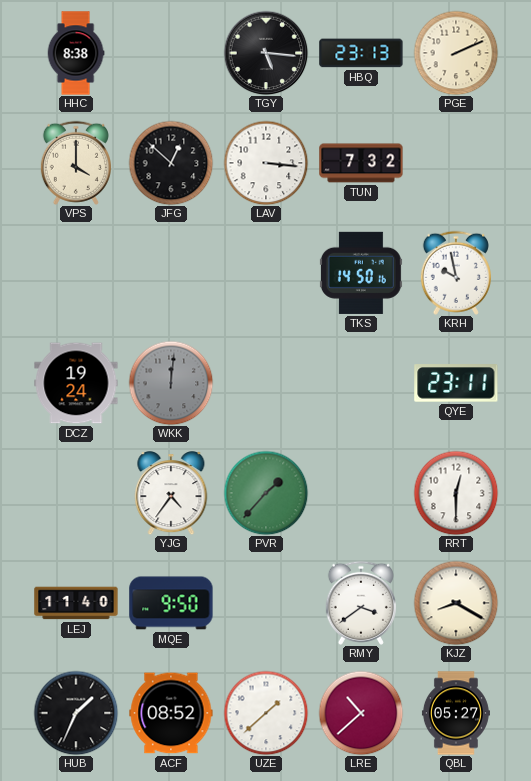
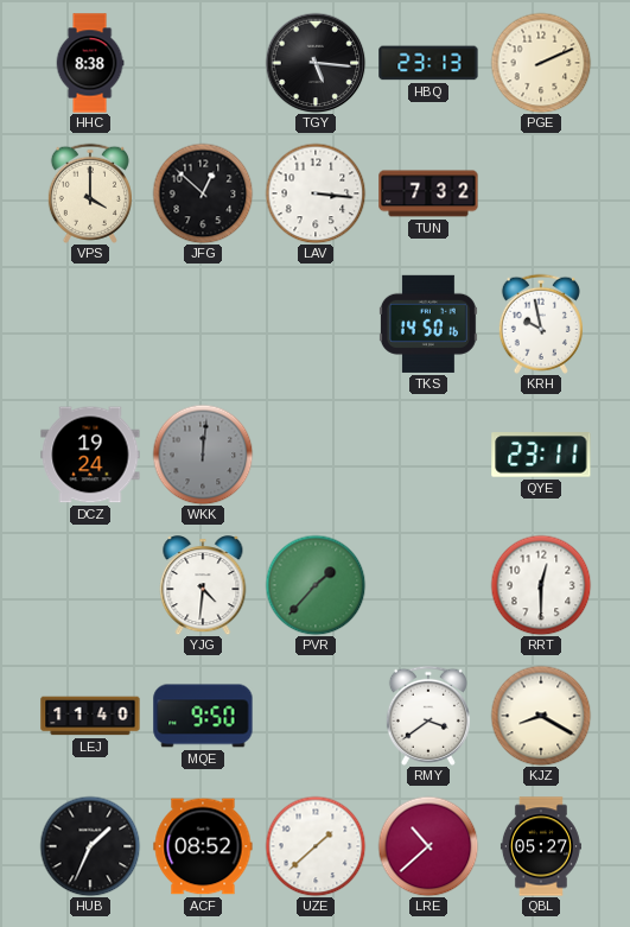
YJG: 4:36 -> 4:31
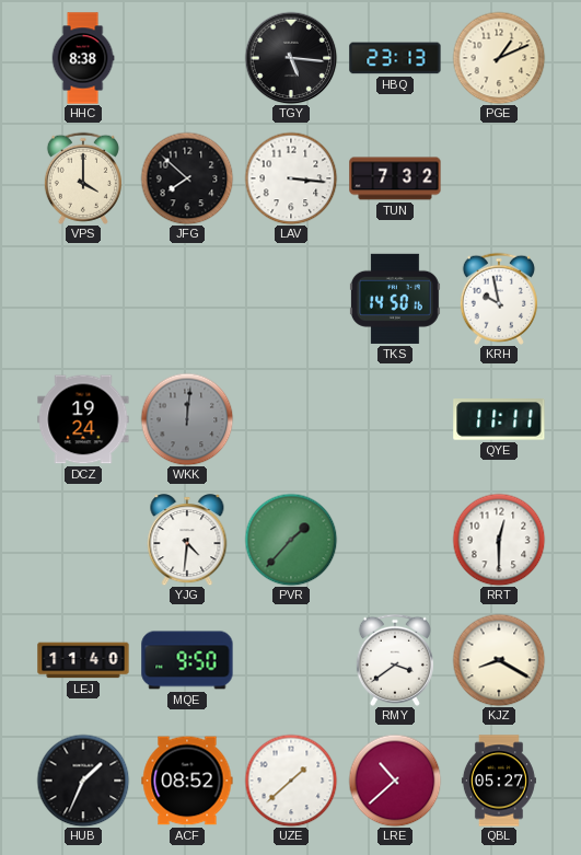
PGE: 2:11 -> 1:11
JFG: 12:52 -> 7:52
QYE: 23:11 -> 11:11
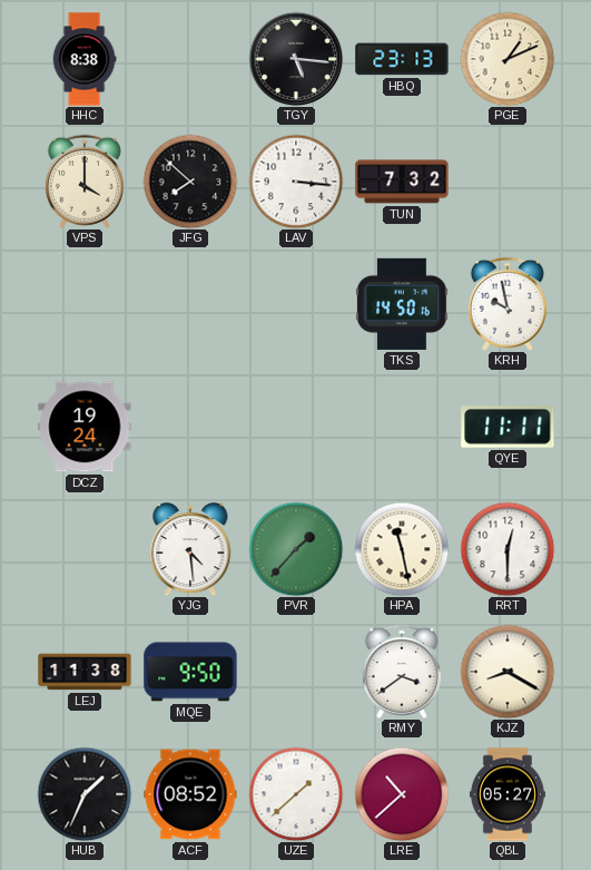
WKK: 12:01 -> none
YJG: 4:31 -> 4:29
HPA: none -> 11:28
LEJ: 11:40 -> 11:38
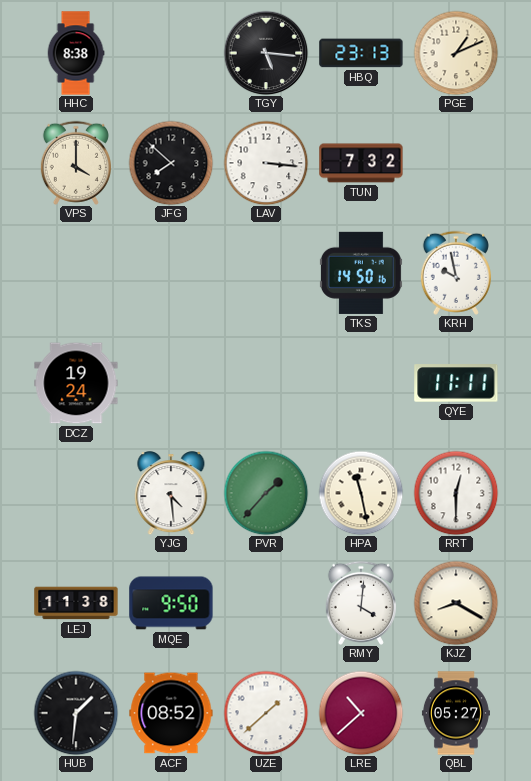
RMY: 3:39 -> 4:01
HUB: 1:34 -> 1:31
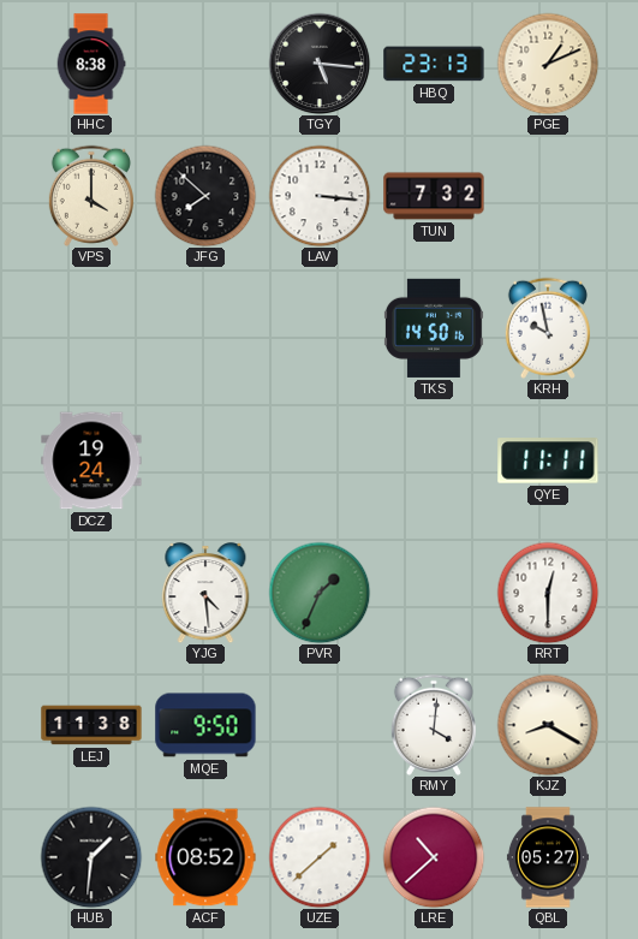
PVR: 1:37 -> 1:34
HPA: 11:28 -> none
